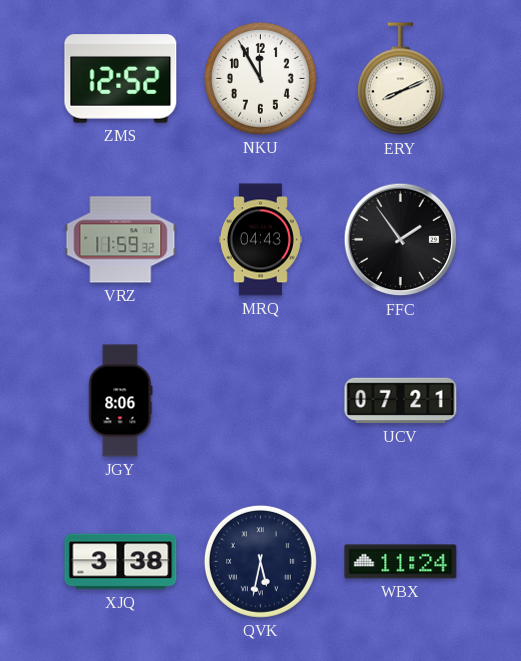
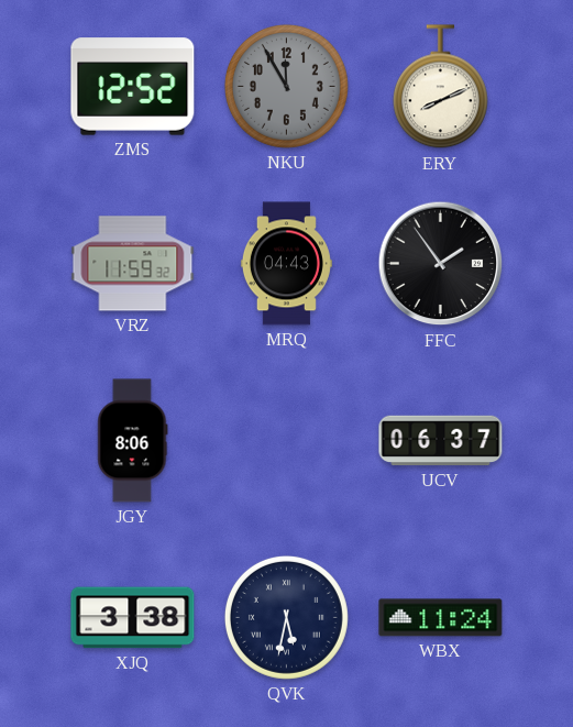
NKU dial: white -> grey
UCV: 07:21 -> 06:37
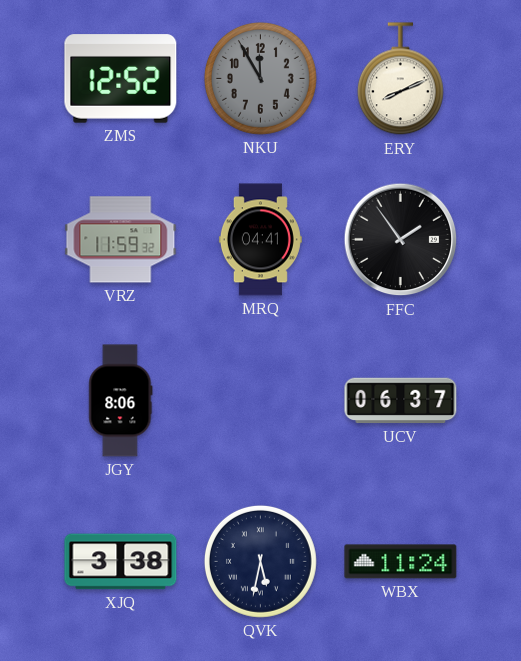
MRQ: 04:43 -> 04:41
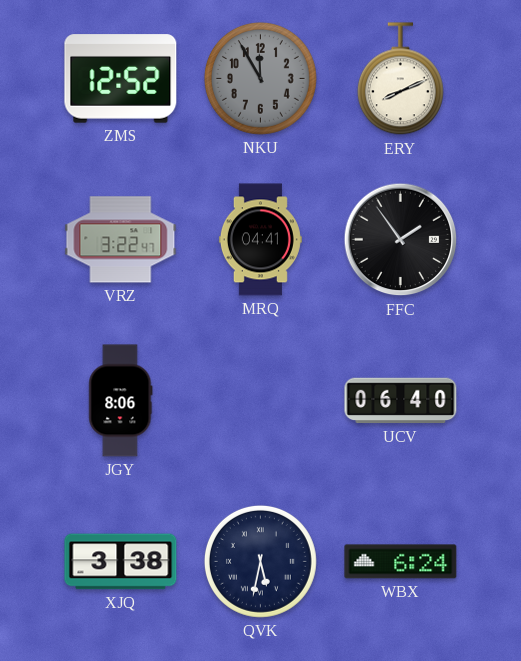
VRZ: 11:59 -> 3:22
UCV: 06:37 -> 06:40
WBX: 11:24 -> 6:24
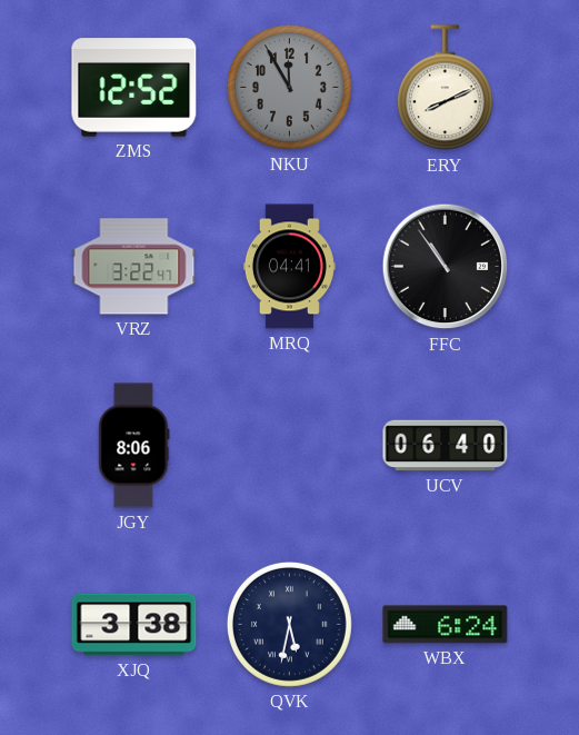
FFC: 1:54 -> 10:54
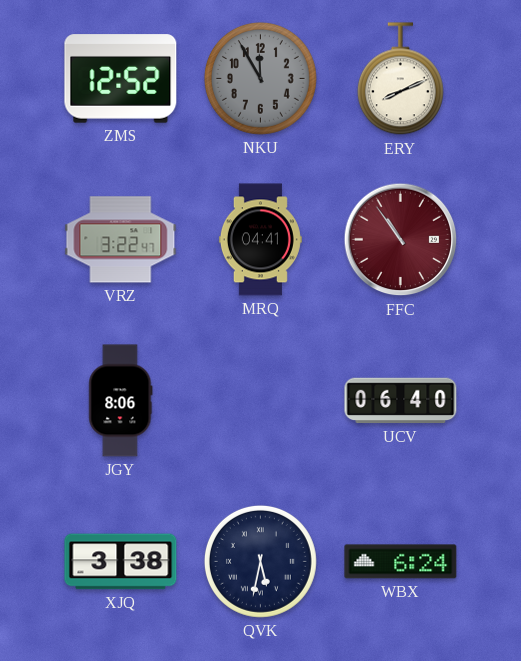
FFC dial: black -> burgundy
